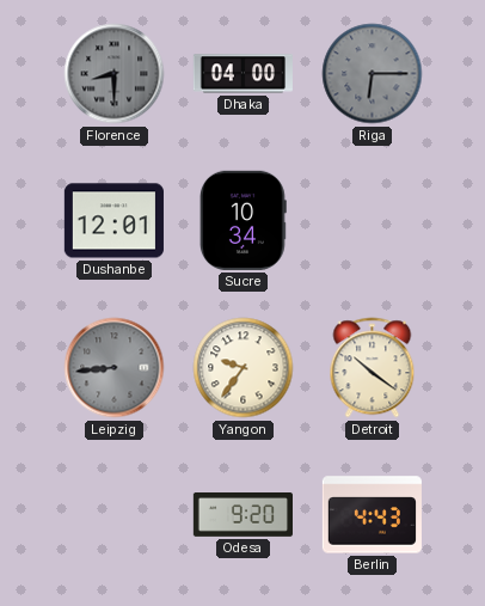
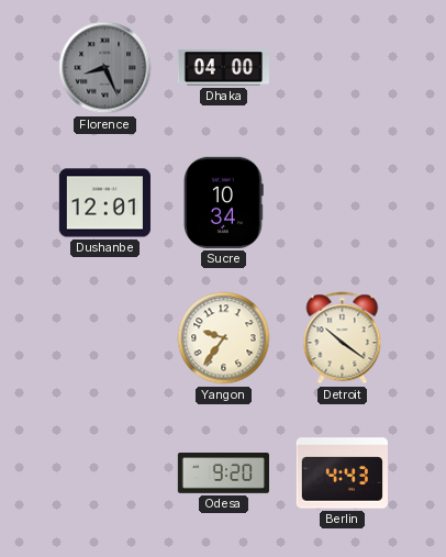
Florence: 8:30 -> 8:26
Riga: 6:15 -> none
Leipzig: 8:44 -> none
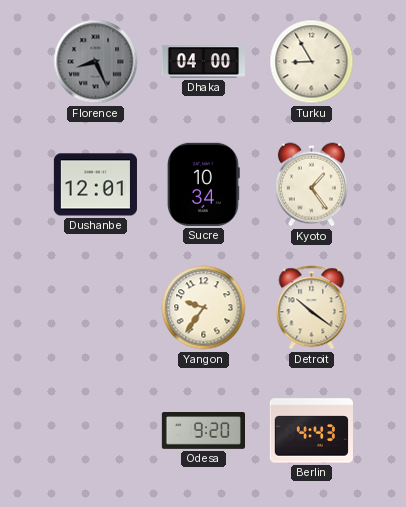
Turku: none -> 8:55
Kyoto: none -> 1:24
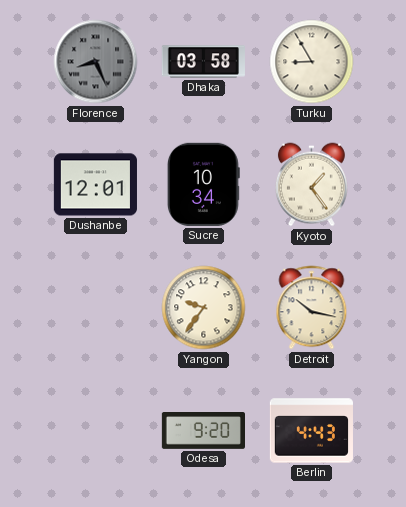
Dhaka: 04:00 -> 03:58
Detroit: 10:21 -> 10:17
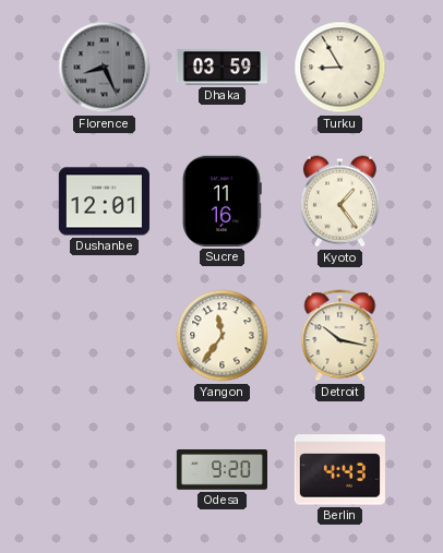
Dhaka: 03:58 -> 03:59
Sucre: 10:34 -> 11:16
Yangon: 9:36 -> 11:36
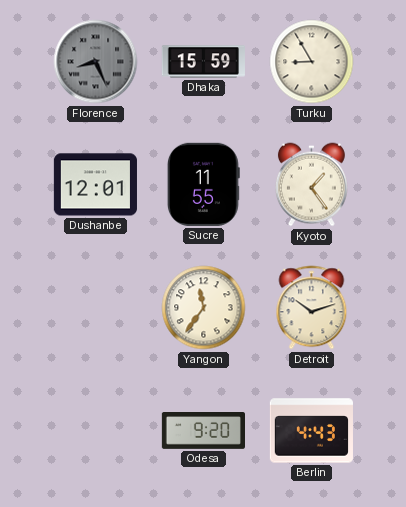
Dhaka: 03:59 -> 15:59
Sucre: 11:16 -> 11:55
Detroit: 10:17 -> 10:12
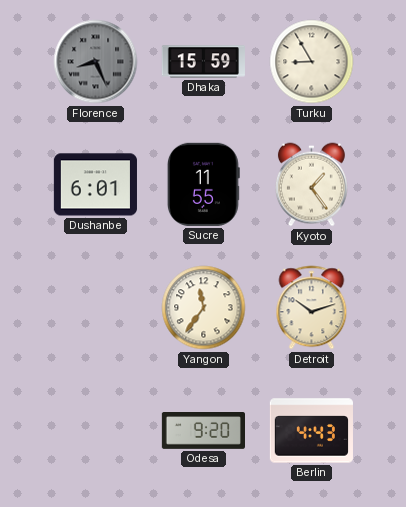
Dushanbe: 12:01 -> 6:01
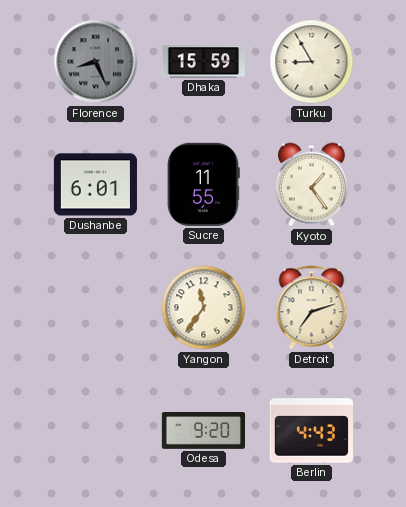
Detroit: 10:12 -> 7:12
